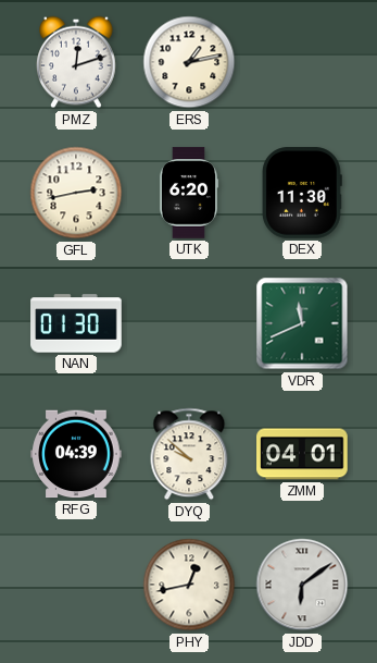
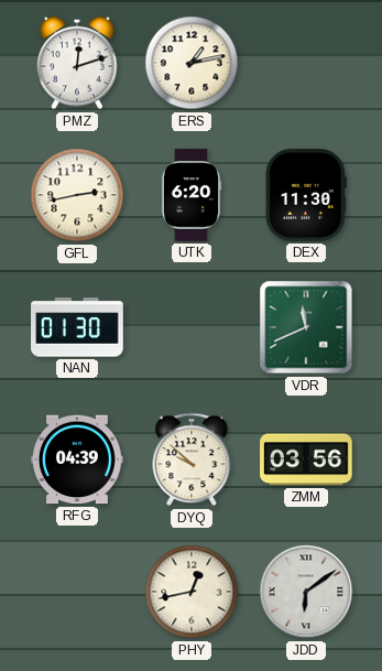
ZMM: 04:01 -> 03:56
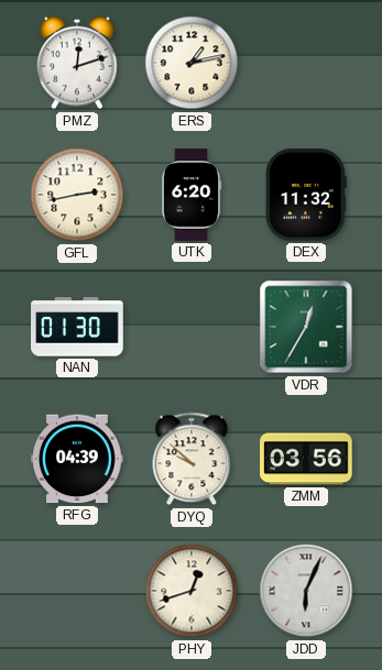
DEX: 11:30 -> 11:32
VDR: 11:41 -> 12:35
PHY: 12:43 -> 12:42
JDD: 6:09 -> 6:04
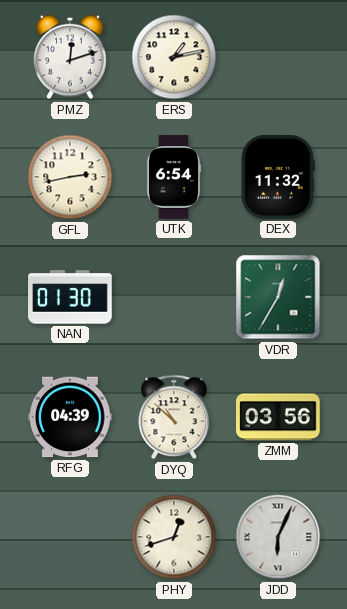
UTK: 6:20 -> 6:54
DYQ: 9:52 -> 10:52
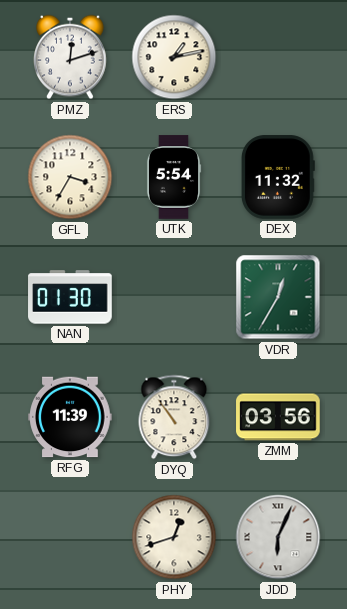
GFL: 2:43 -> 3:35
UTK: 6:54 -> 5:54
RFG: 04:39 -> 11:39
DYQ: 10:52 -> 10:54
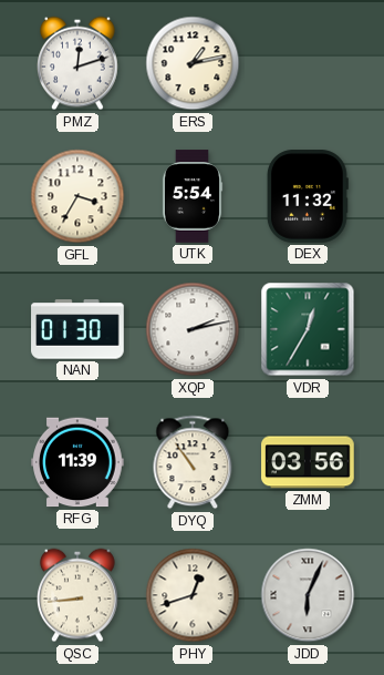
XQP: none -> 2:13
QSC: none -> 8:44
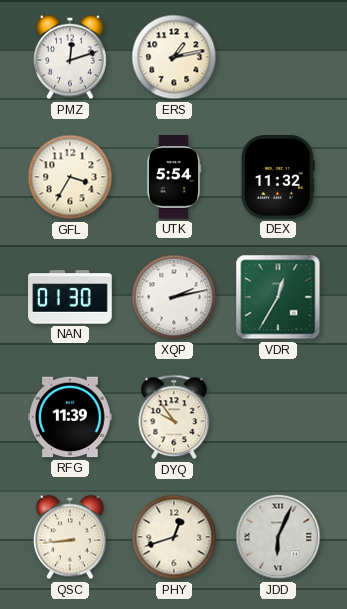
DYQ: 10:54 -> 9:54
ZMM: 03:56 -> none
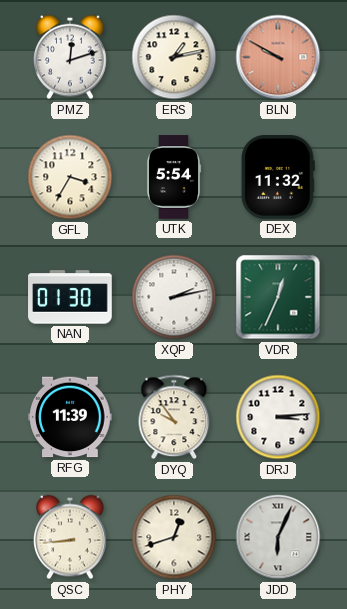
BLN: none -> 9:50
VDR: 12:35 -> 12:34
DRJ: none -> 3:14
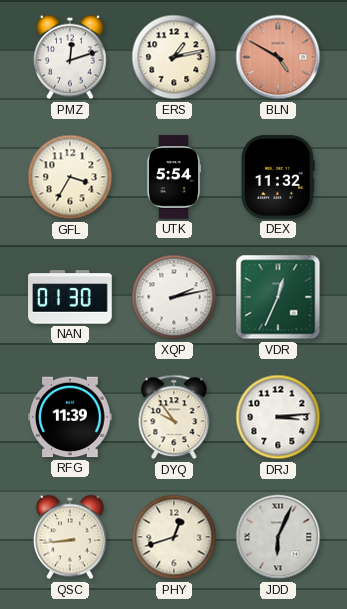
BLN: 9:50 -> 4:50
